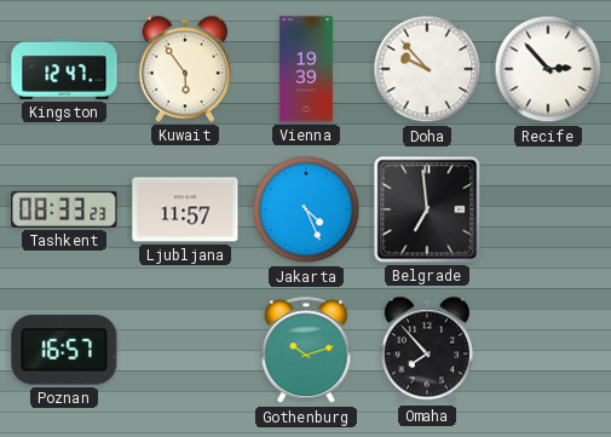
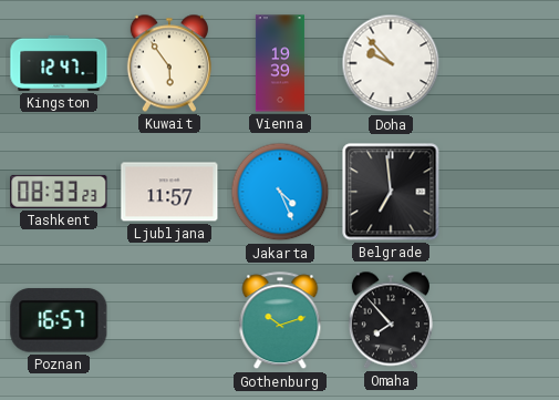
Recife: 2:53 -> none
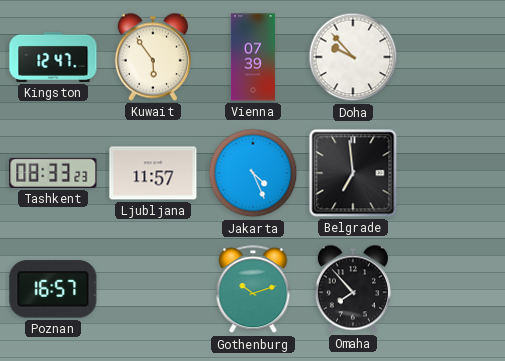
Vienna: 19:39 -> 07:39
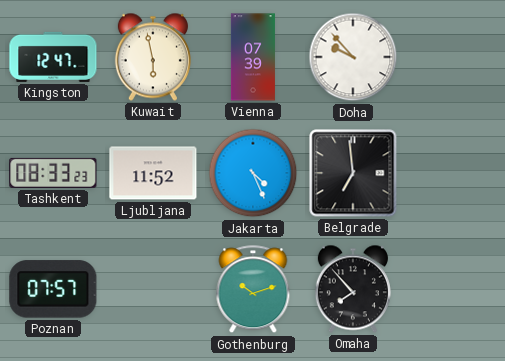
Kuwait: 5:54 -> 5:58
Ljubljana: 11:57 -> 11:52
Poznan: 16:57 -> 07:57
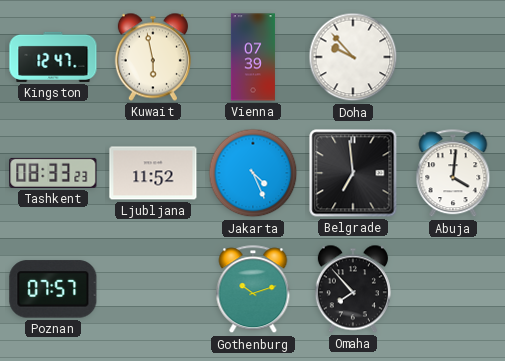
Abuja: none -> 4:01
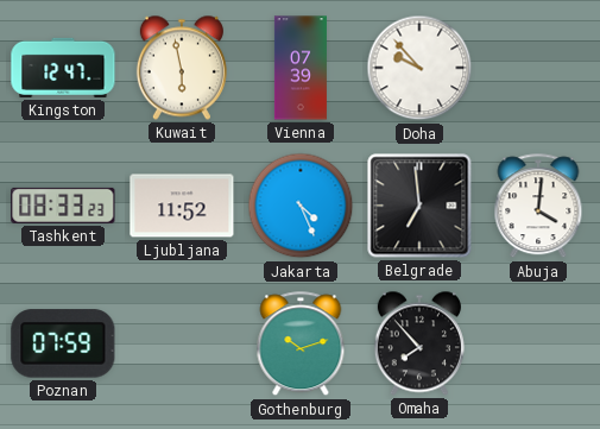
Poznan: 07:57 -> 07:59
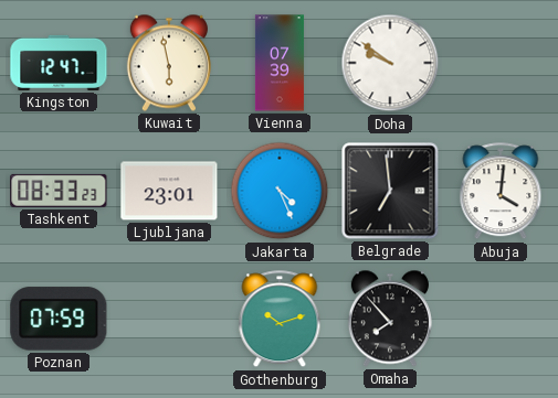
Doha: 9:53 -> 9:51
Ljubljana: 11:52 -> 23:01
